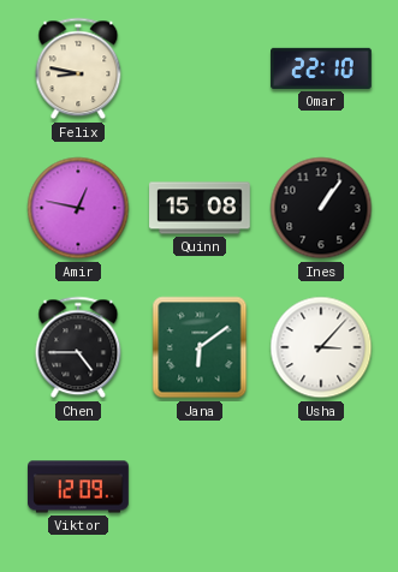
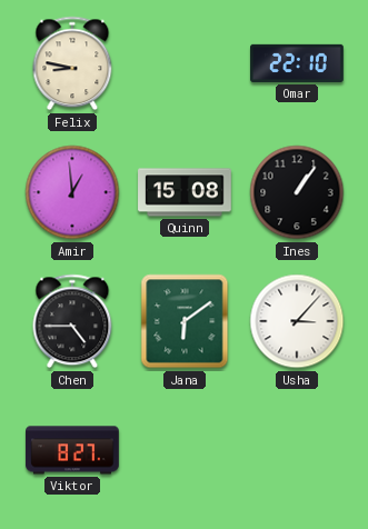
Amir: 12:47 -> 12:59
Viktor: 12:09 -> 8:27
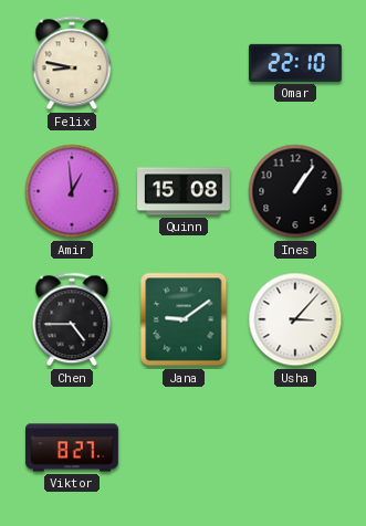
Jana: 6:09 -> 9:09
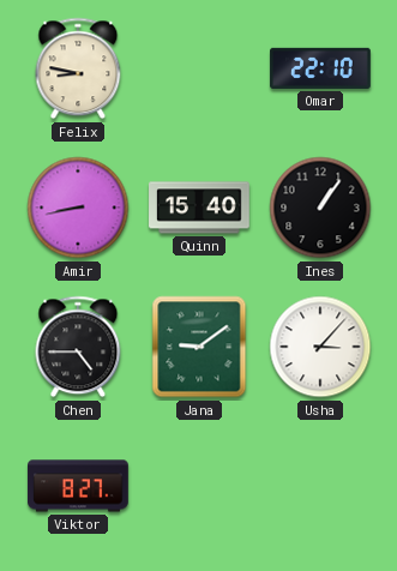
Amir: 12:59 -> 8:43
Quinn: 15:08 -> 15:40
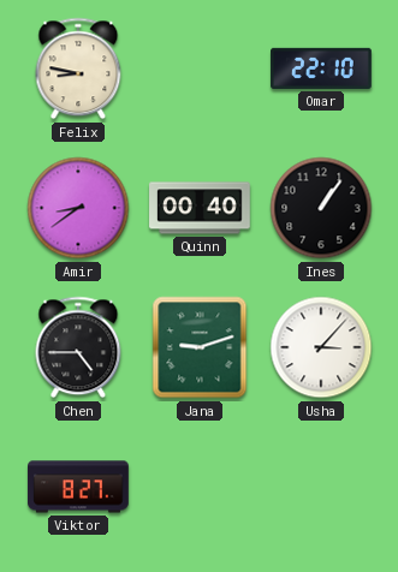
Amir: 8:43 -> 8:39
Quinn: 15:40 -> 00:40
Jana: 9:09 -> 9:12
